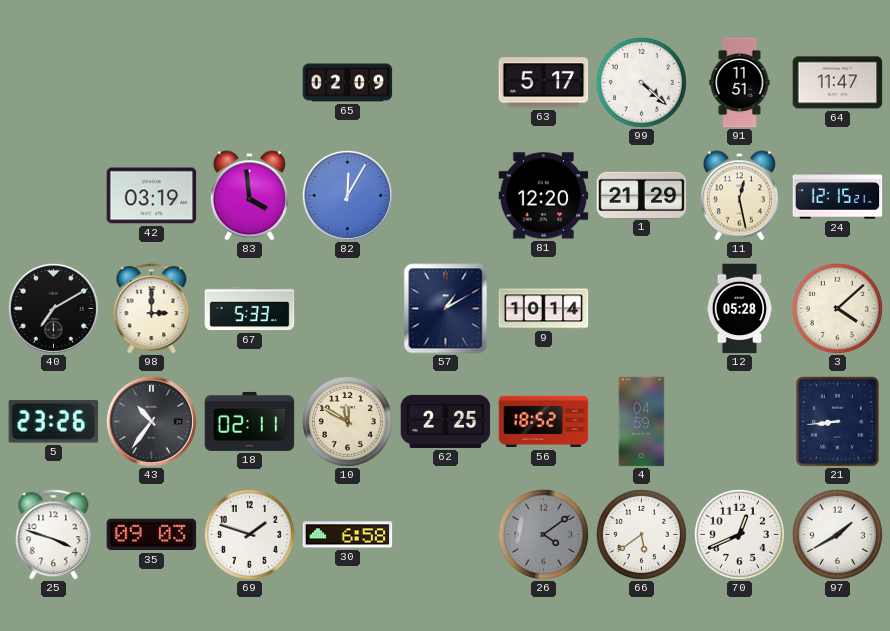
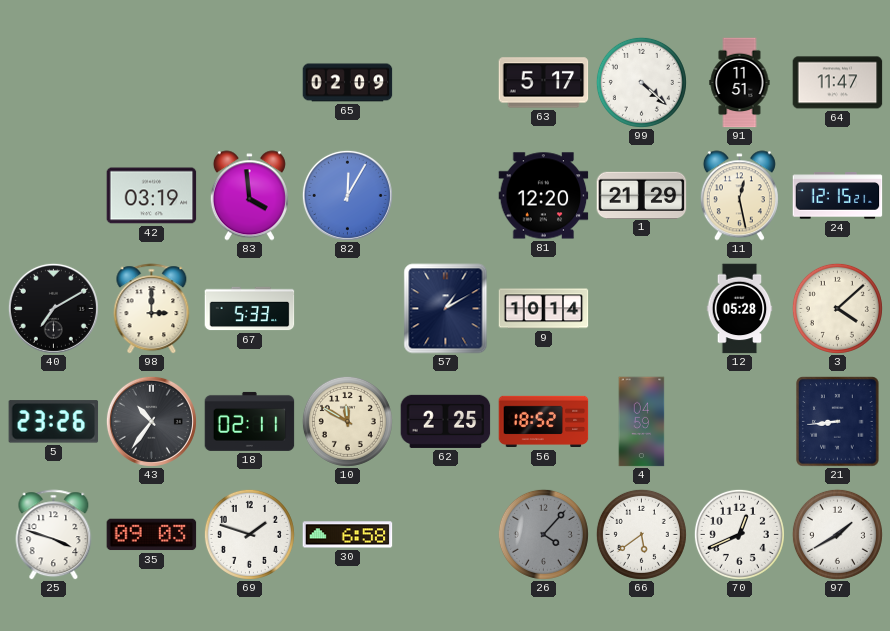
26: 4:09 -> 4:07
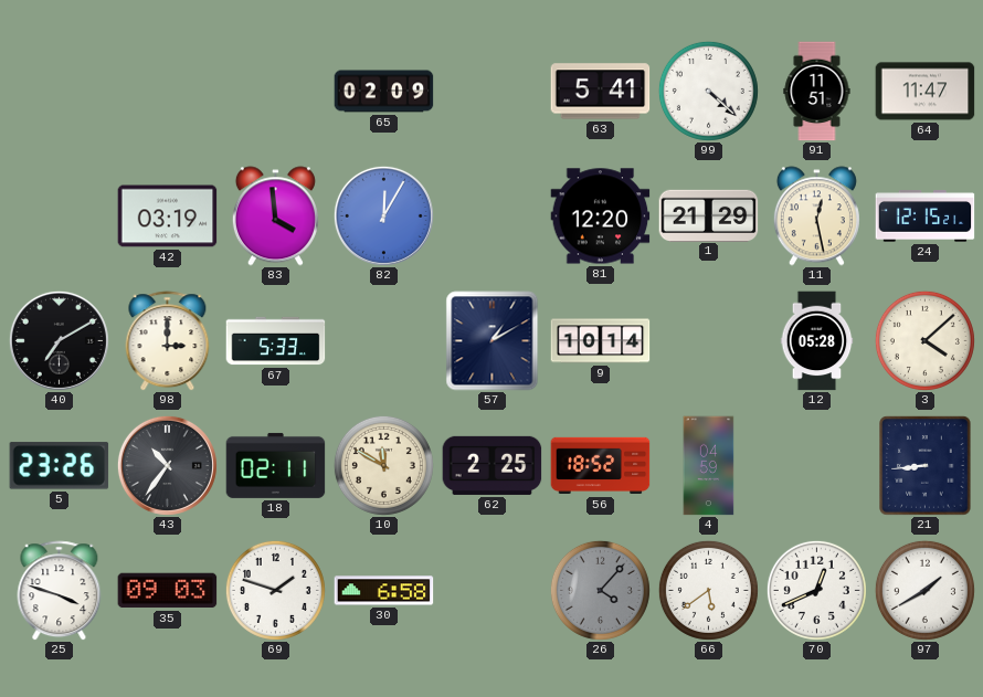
63: 5:17 -> 5:41
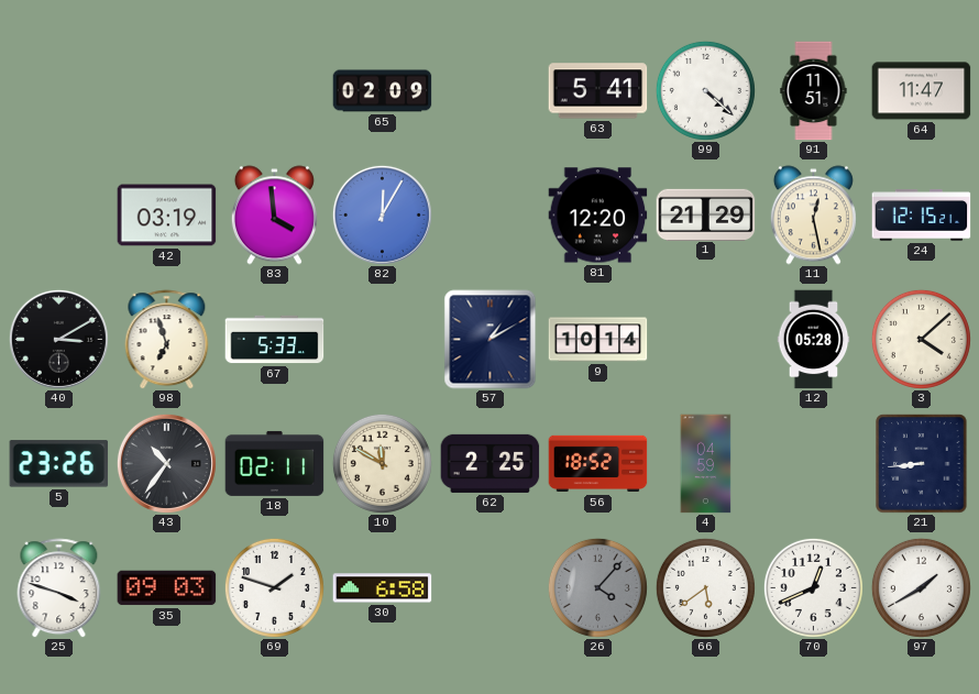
40: 7:10 -> 3:10
98: 3:00 -> 6:57
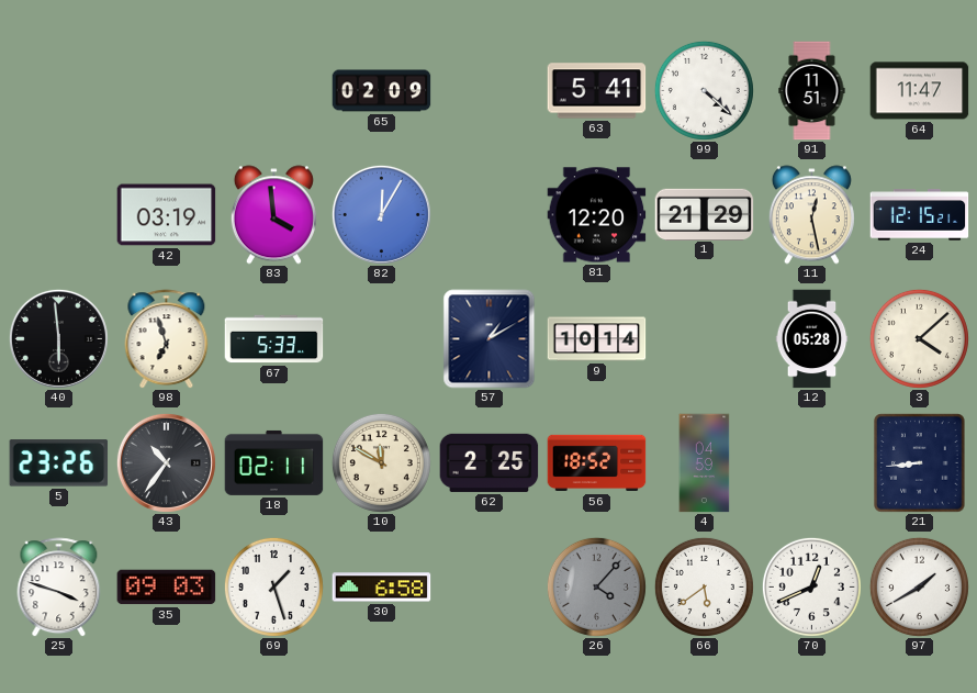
40: 3:10 -> 5:59
69: 1:48 -> 1:27
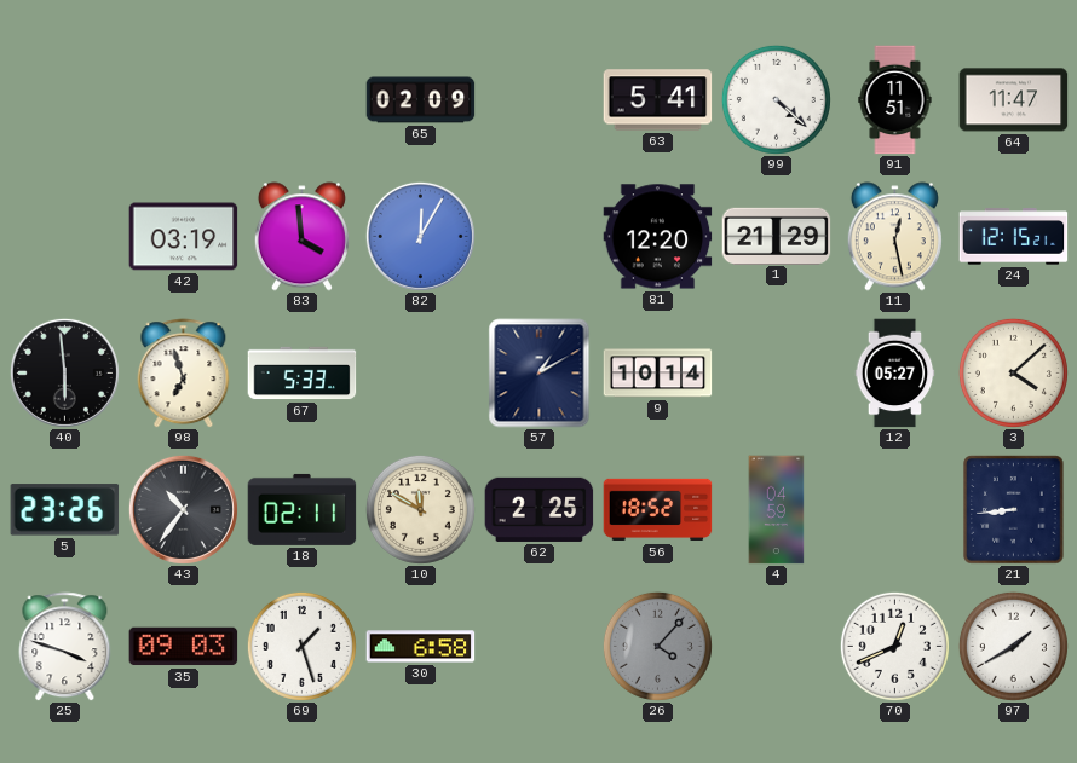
12: 05:28 -> 05:27
66: 5:39 -> none
